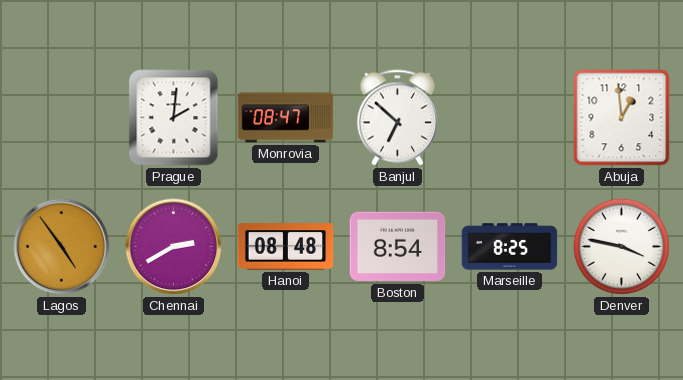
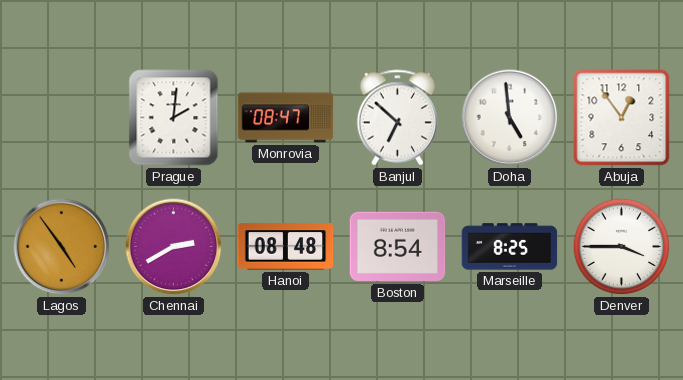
Doha: none -> 4:59
Abuja: 12:59 -> 12:54
Denver: 3:47 -> 3:45
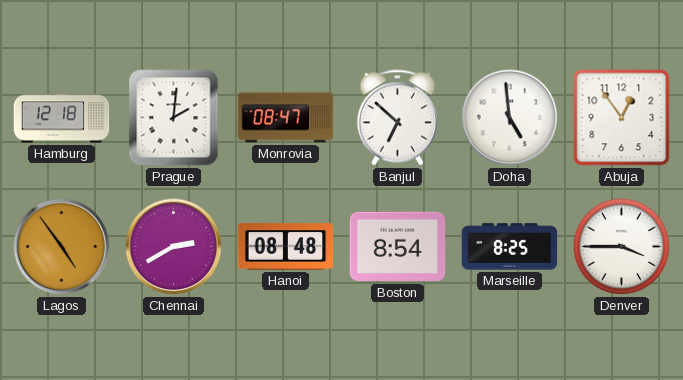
Hamburg: none -> 12:18
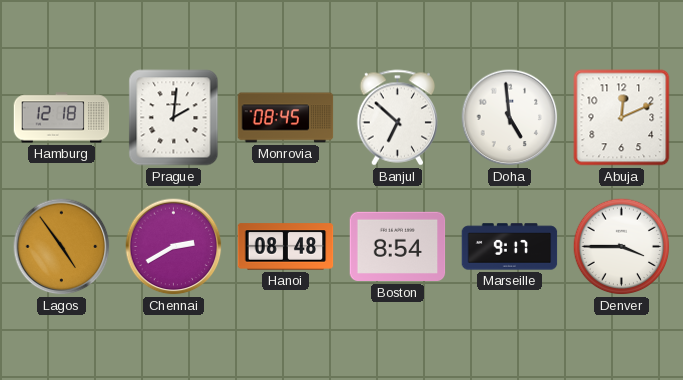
Monrovia: 08:47 -> 08:45
Abuja: 12:54 -> 12:11
Marseille: 8:25 -> 9:17
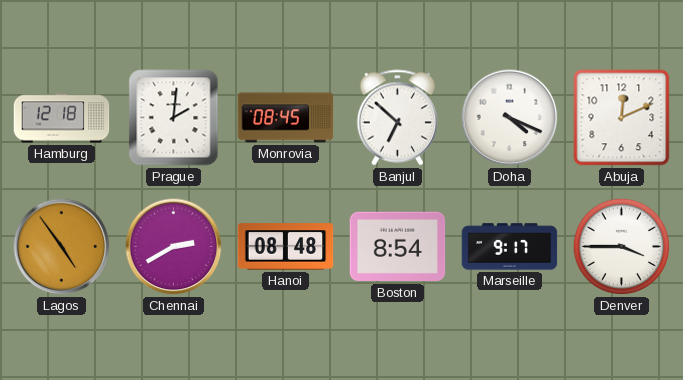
Doha: 4:59 -> 4:19
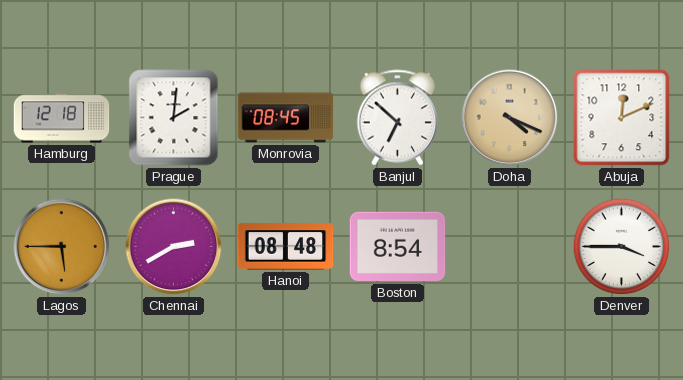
Doha dial: white -> champagne
Lagos: 4:54 -> 5:45
Marseille: 9:17 -> none
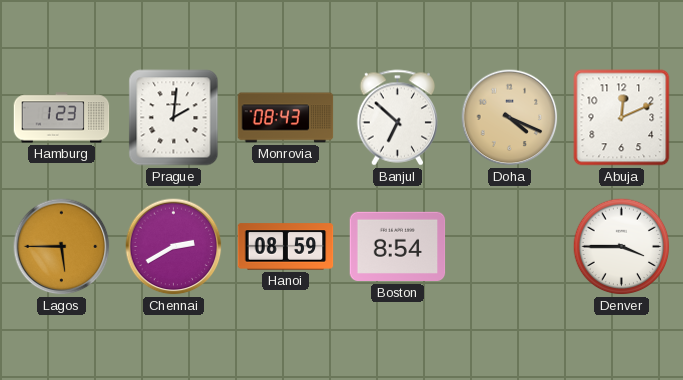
Hamburg: 12:18 -> 1:23
Monrovia: 08:45 -> 08:43
Hanoi: 08:48 -> 08:59
